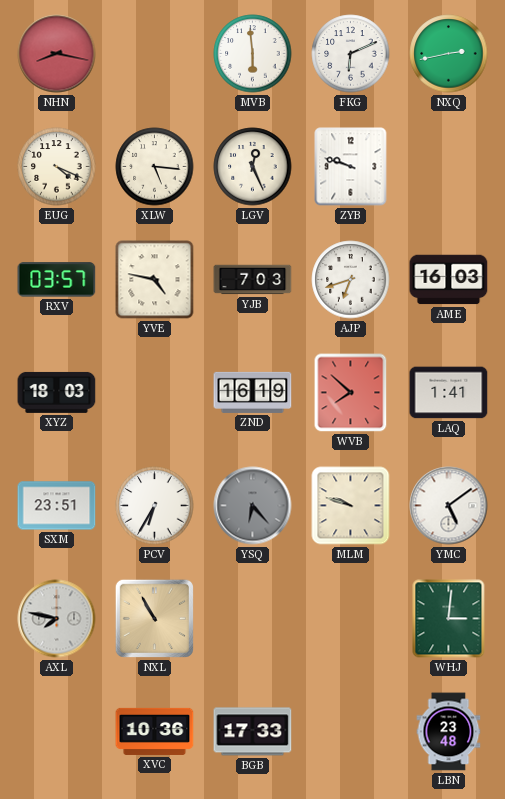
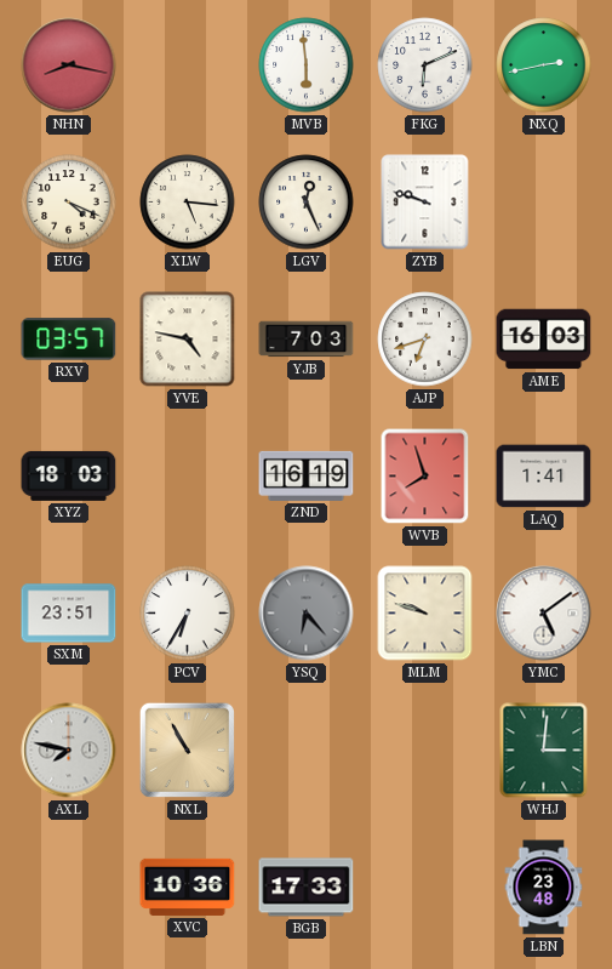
WVB: 7:52 -> 7:57
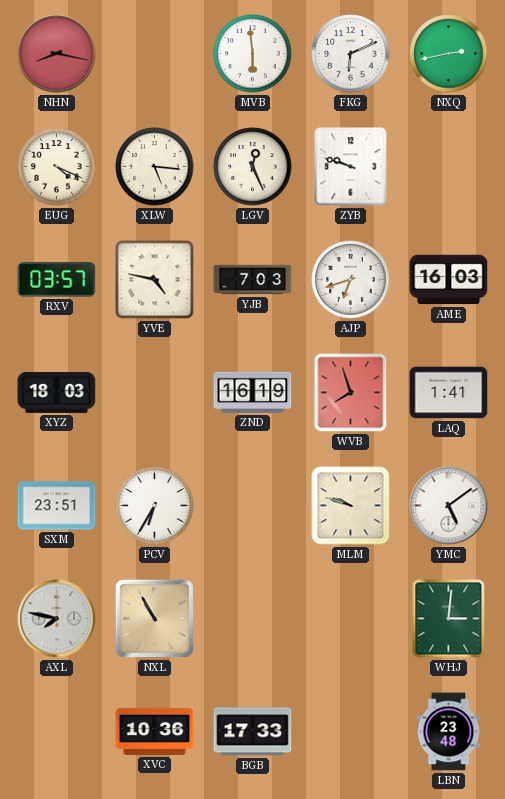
YSQ: 6:23 -> none
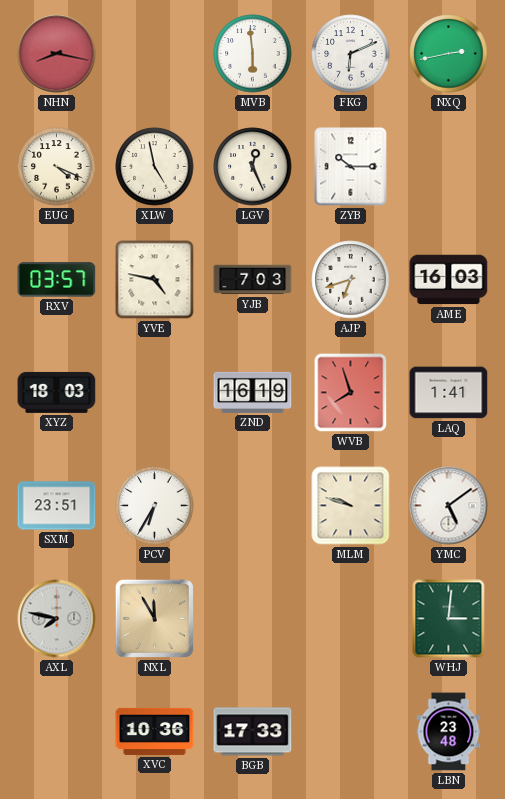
XLW: 5:16 -> 4:58
ZYB: 9:48 -> 10:15
NXL: 10:55 -> 11:55
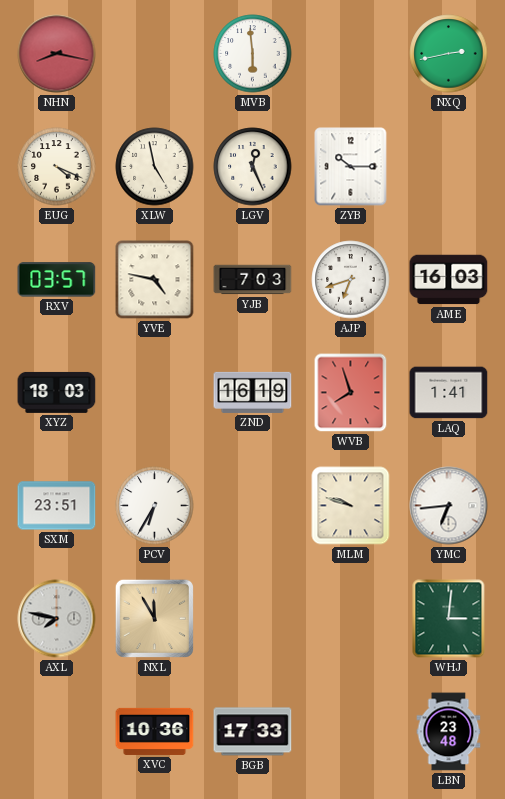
FKG: 6:11 -> none
YMC: 5:09 -> 6:44
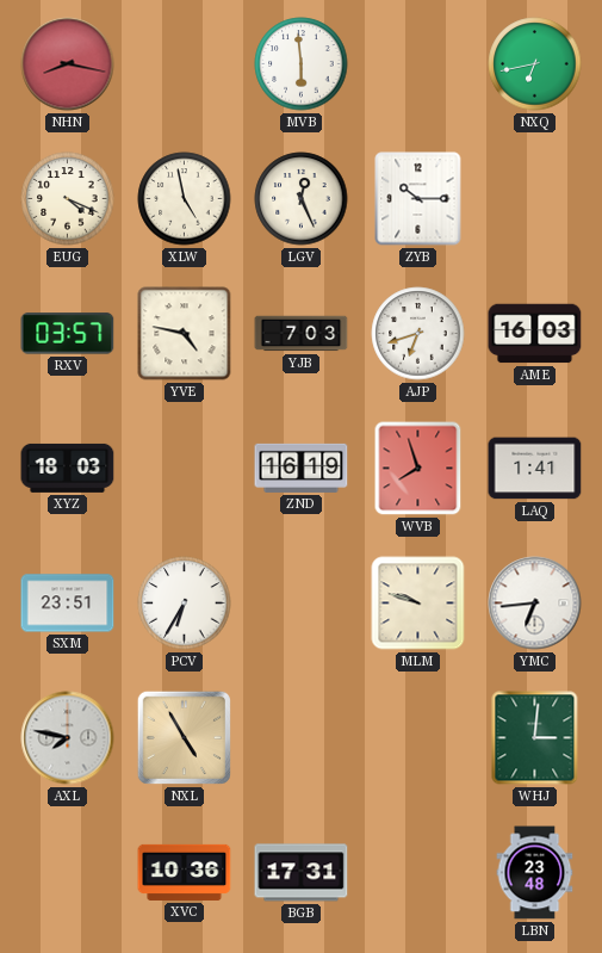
NXQ: 2:43 -> 6:43
NXL: 11:55 -> 4:55
BGB: 17:33 -> 17:31
